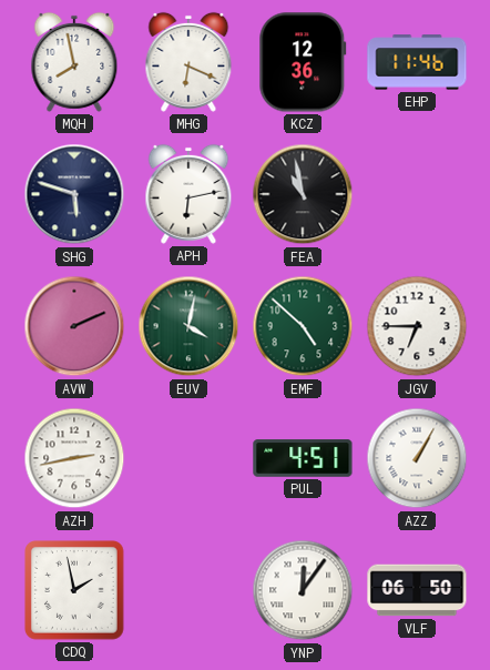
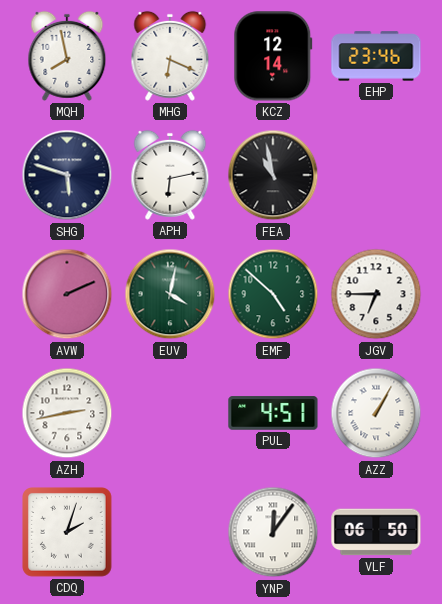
KCZ: 12:36 -> 12:14
EHP: 11:46 -> 23:46
CDQ: 1:58 -> 2:03
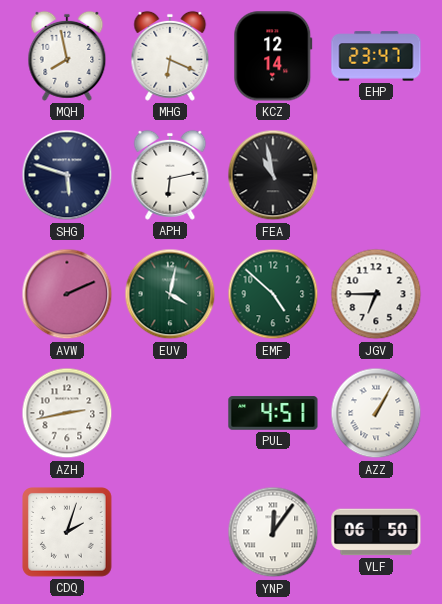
EHP: 23:46 -> 23:47
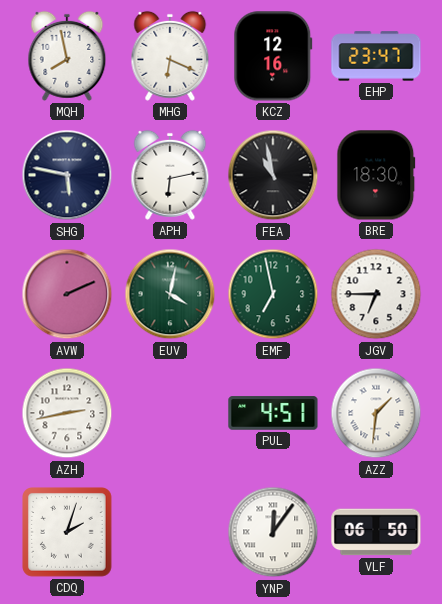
KCZ: 12:14 -> 12:16
SHG: 5:48 -> 5:47
BRE: none -> 18:30
EMF: 4:52 -> 6:58
AZZ: 1:05 -> 1:31
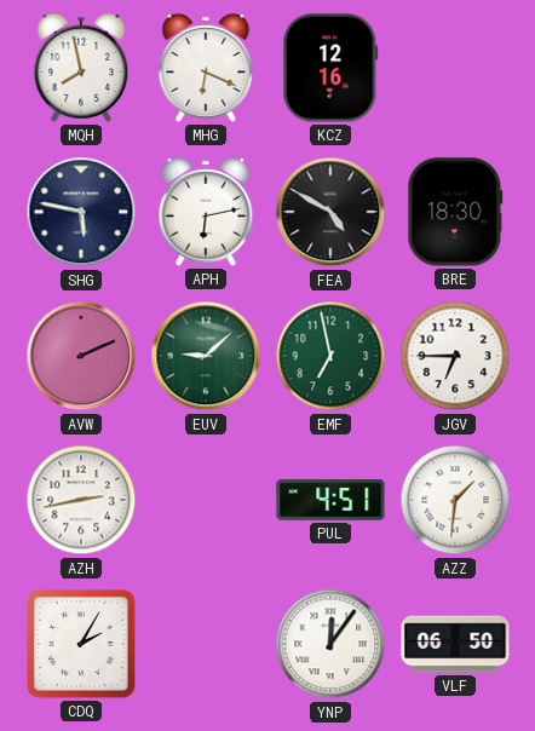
EHP: 23:47 -> none
FEA: 10:58 -> 4:50
EUV: 4:02 -> 9:08
CDQ: 2:03 -> 2:05
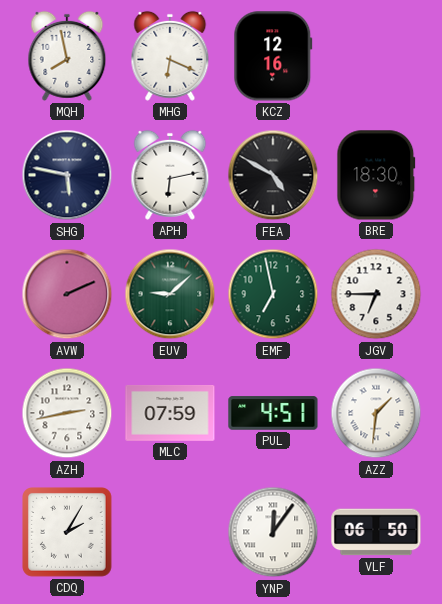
MLC: none -> 07:59
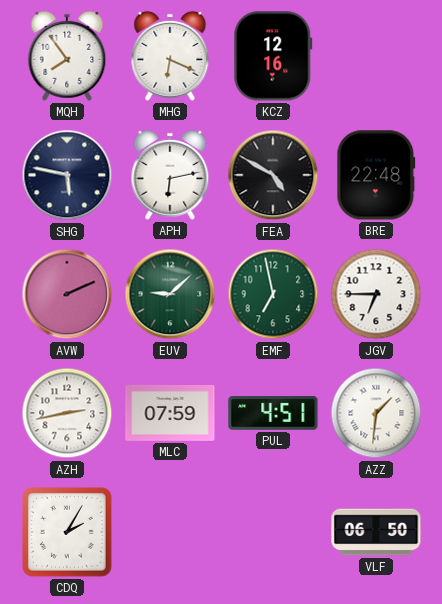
MQH: 7:58 -> 7:54
BRE: 18:30 -> 22:48
YNP: 12:06 -> none
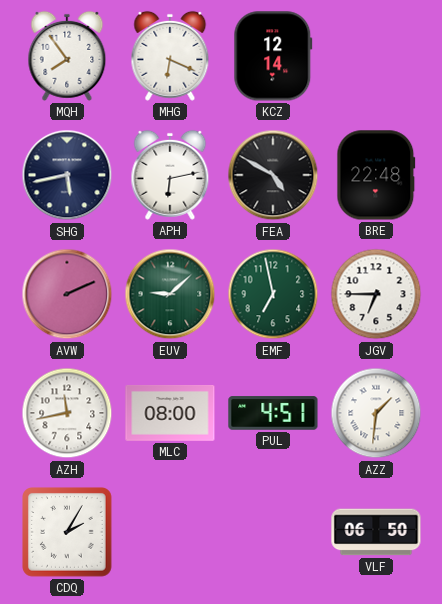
KCZ: 12:16 -> 12:14
SHG: 5:47 -> 5:43
AZH: 2:43 -> 11:43
MLC: 07:59 -> 08:00
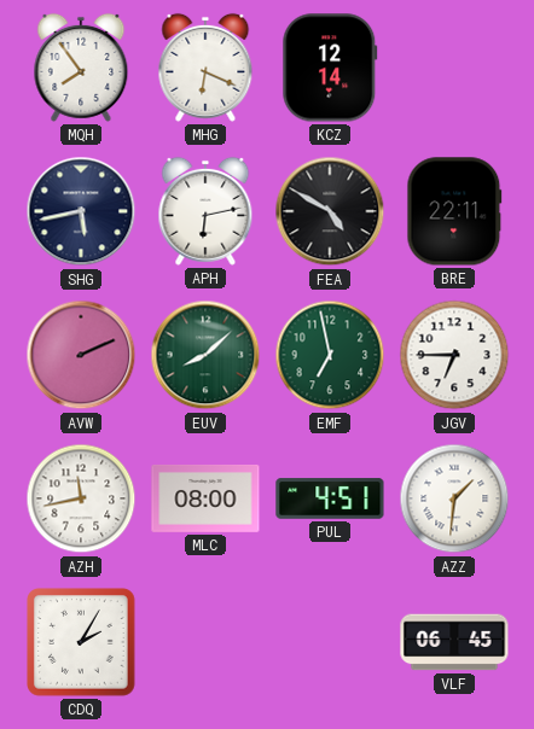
BRE: 22:48 -> 22:11
EUV: 9:08 -> 8:08
VLF: 06:50 -> 06:45
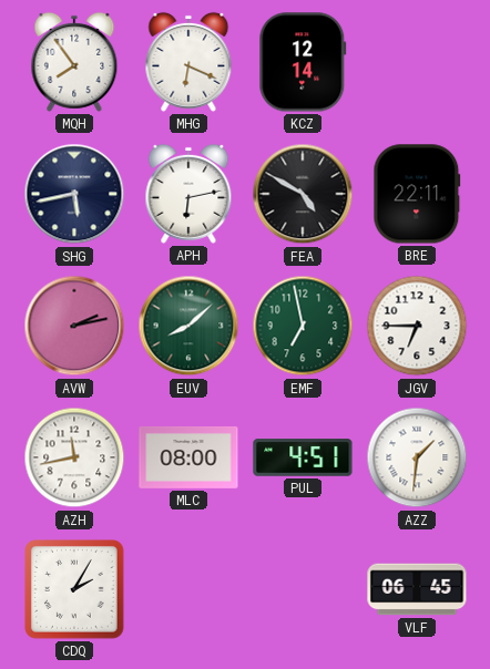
AVW: 2:11 -> 2:13
